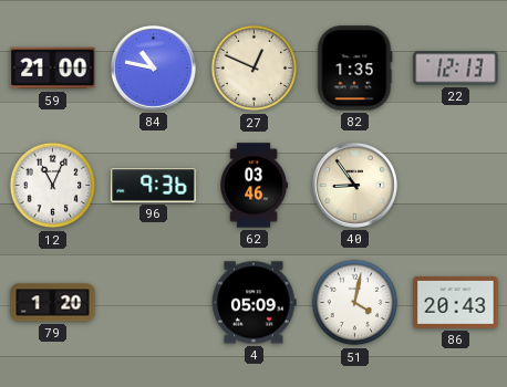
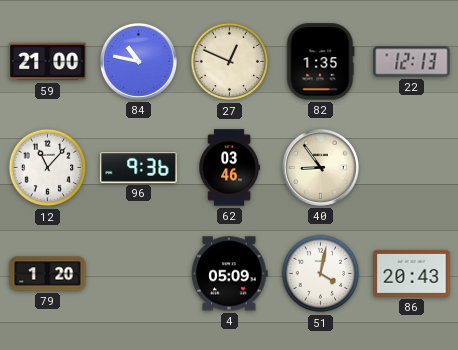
12: 11:04 -> 11:07
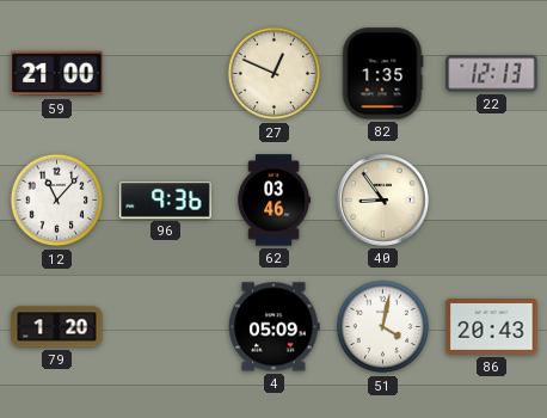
84: 10:47 -> none
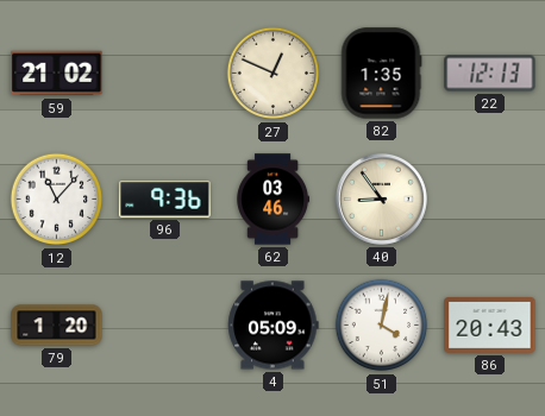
59: 21:00 -> 21:02
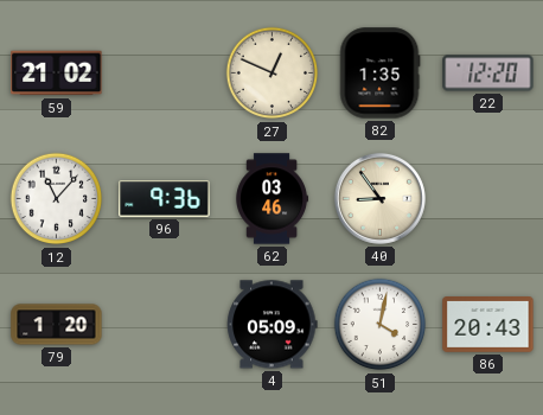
22: 12:13 -> 12:20
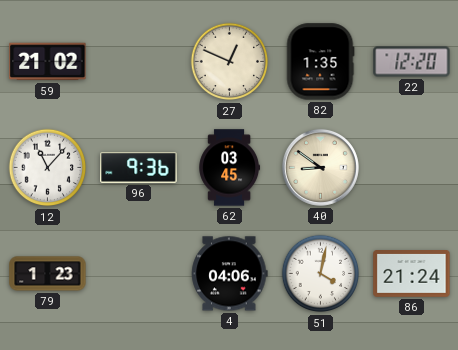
62: 03:46 -> 03:45
40: 8:54 -> 8:51
79: 1:20 -> 1:23
4: 05:09 -> 04:06
86: 20:43 -> 21:24
